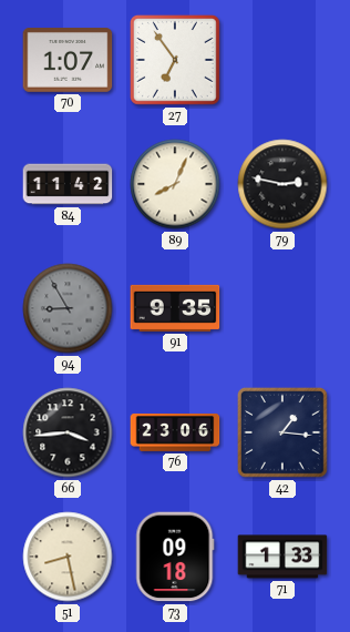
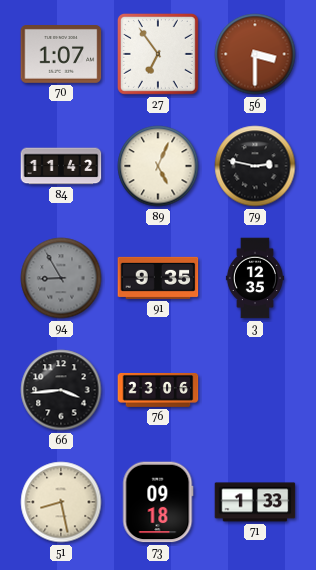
56: none -> 3:30
89: 8:04 -> 5:04
3: none -> 12:35
42: 1:16 -> none
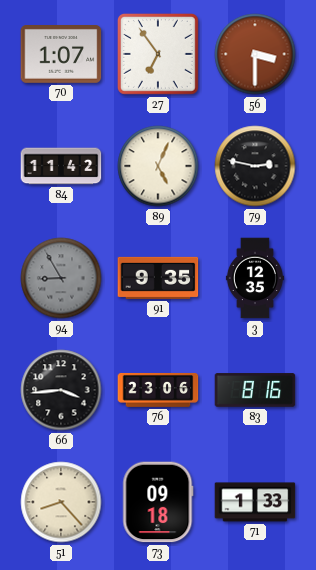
83: none -> 8:16
51: 8:28 -> 8:23
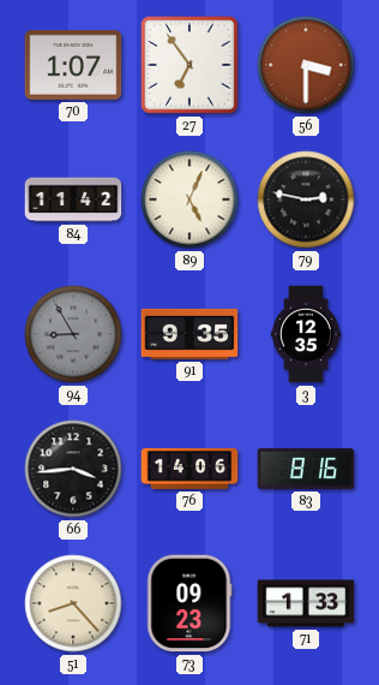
76: 23:06 -> 14:06
73: 09:18 -> 09:23
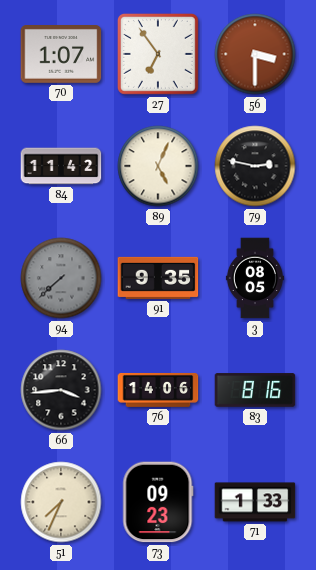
94: 8:55 -> 7:38
3: 12:35 -> 08:05
51: 8:23 -> 7:34
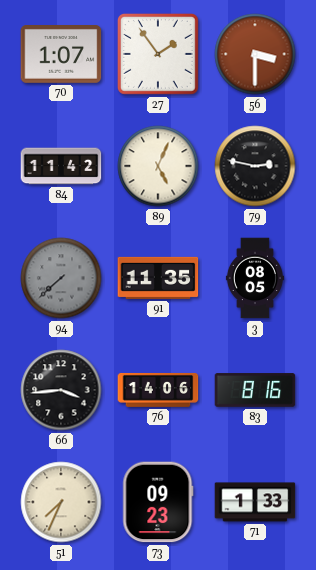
27: 6:54 -> 1:54
91: 9:35 -> 11:35
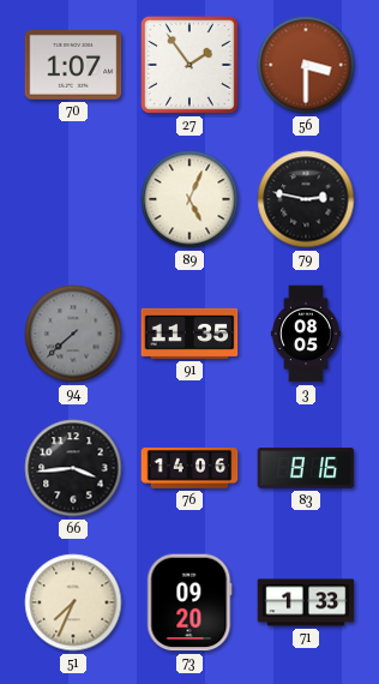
84: 11:42 -> none
73: 09:23 -> 09:20
